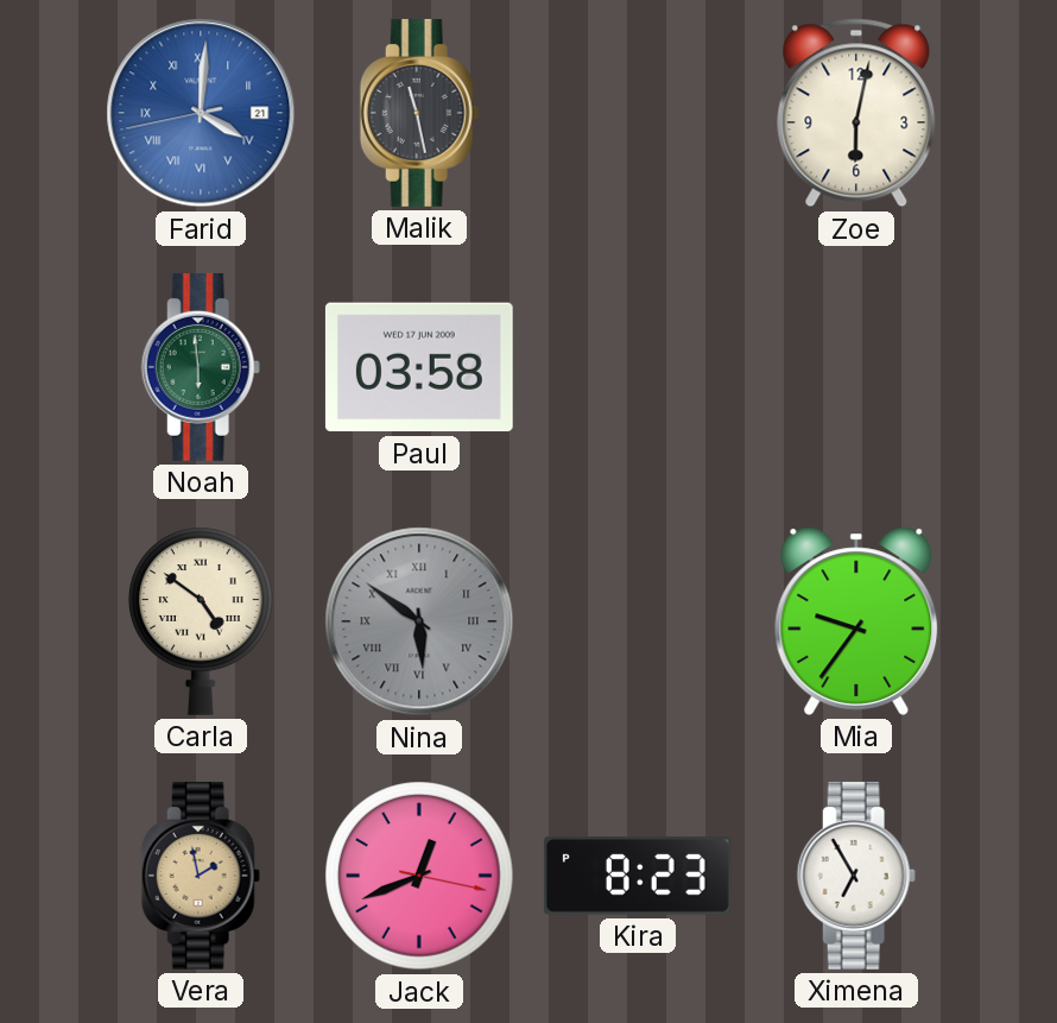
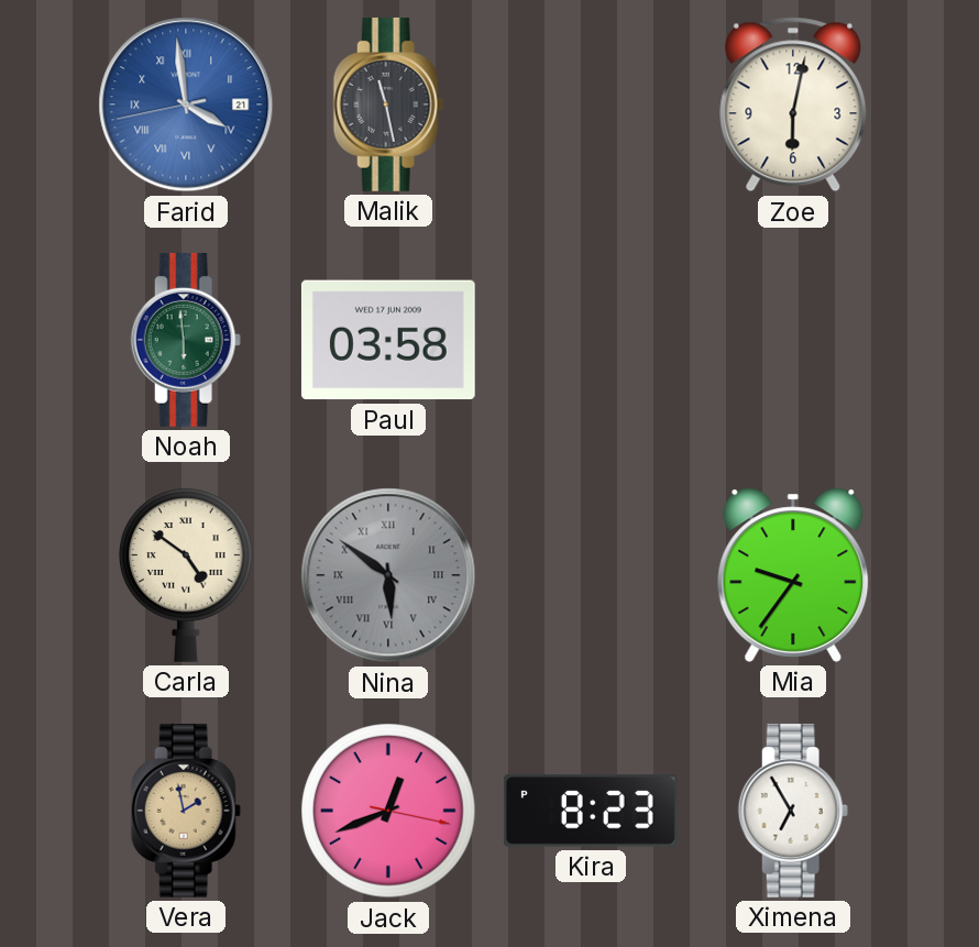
Farid: 4:00 -> 3:58
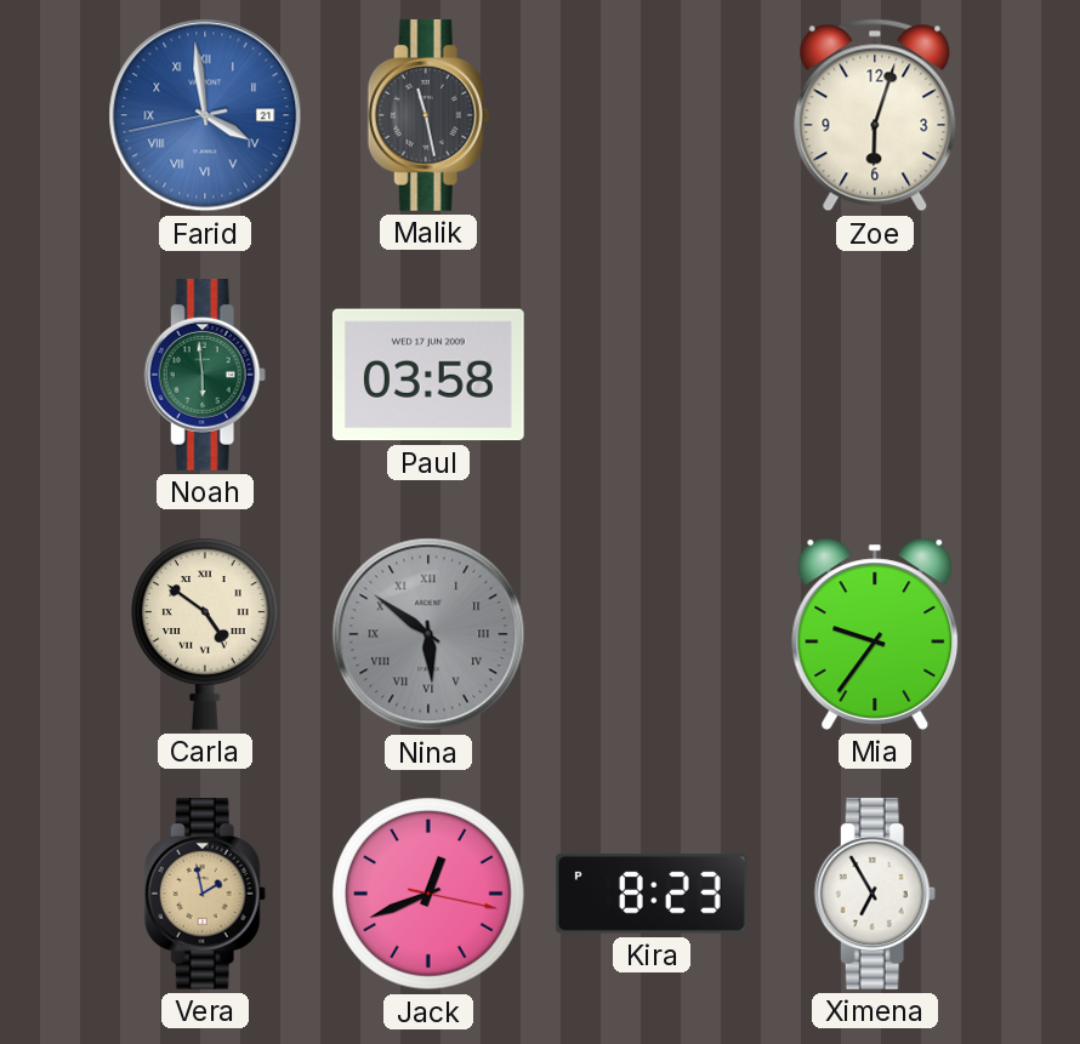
Zoe: 6:02 -> 6:03
